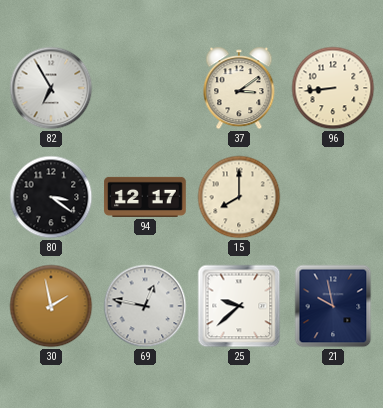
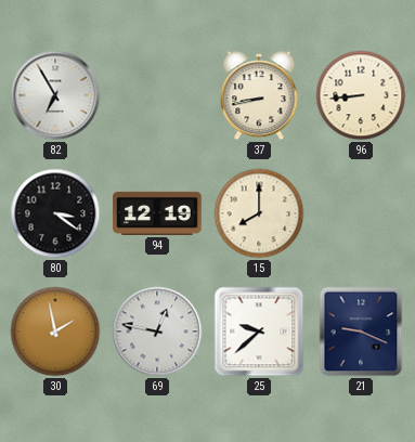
37: 3:09 -> 8:43
94: 12:17 -> 12:19
21: 9:58 -> 9:19
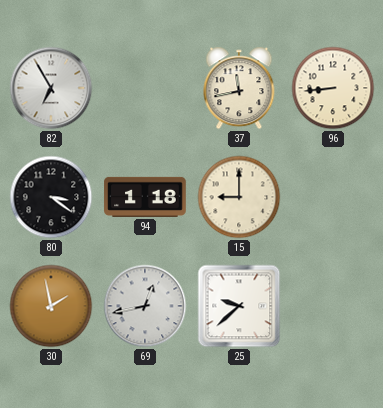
37: 8:43 -> 11:43
94: 12:19 -> 1:18
15: 8:00 -> 9:00
69: 12:47 -> 12:43
21: 9:19 -> none
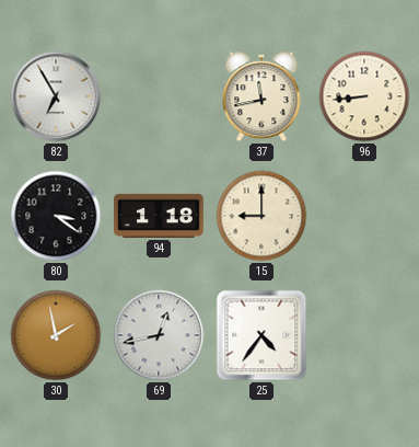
25: 9:38 -> 4:36
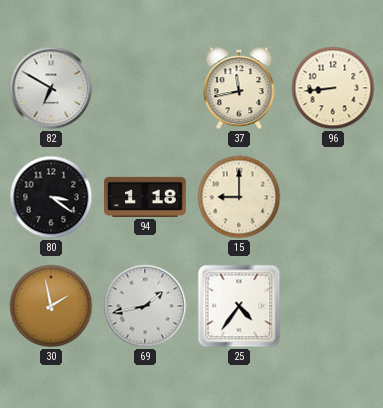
82: 6:55 -> 6:50
69: 12:43 -> 1:43
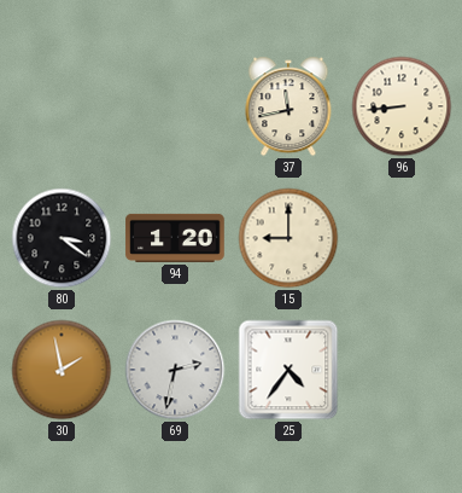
82: 6:50 -> none
94: 1:18 -> 1:20
69: 1:43 -> 2:32
